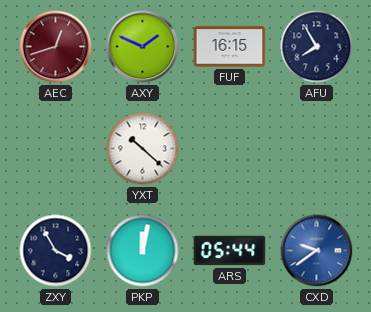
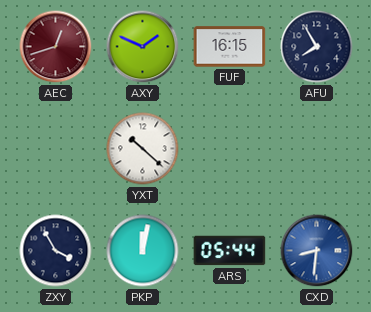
CXD: 9:39 -> 8:31
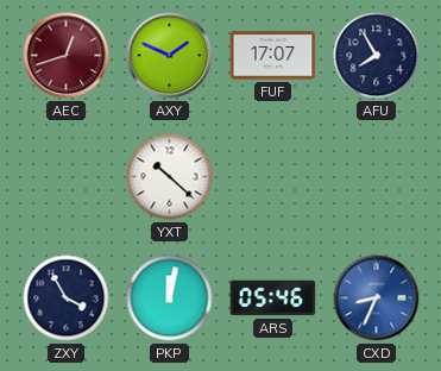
FUF: 16:15 -> 17:07
ARS: 05:44 -> 05:46
CXD: 8:31 -> 8:34
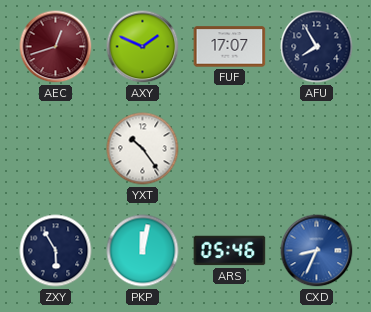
YXT: 10:22 -> 10:24
ZXY: 3:55 -> 5:55
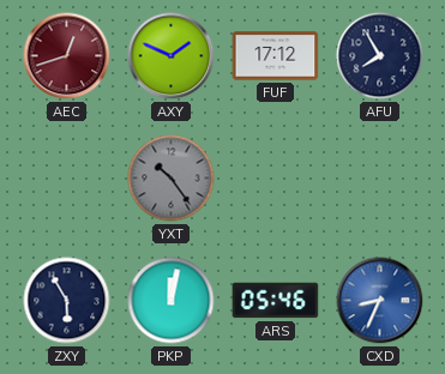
FUF: 17:07 -> 17:12
YXT dial: white -> grey
